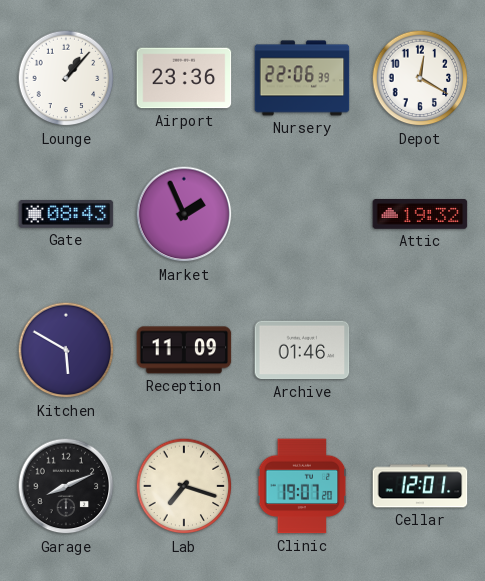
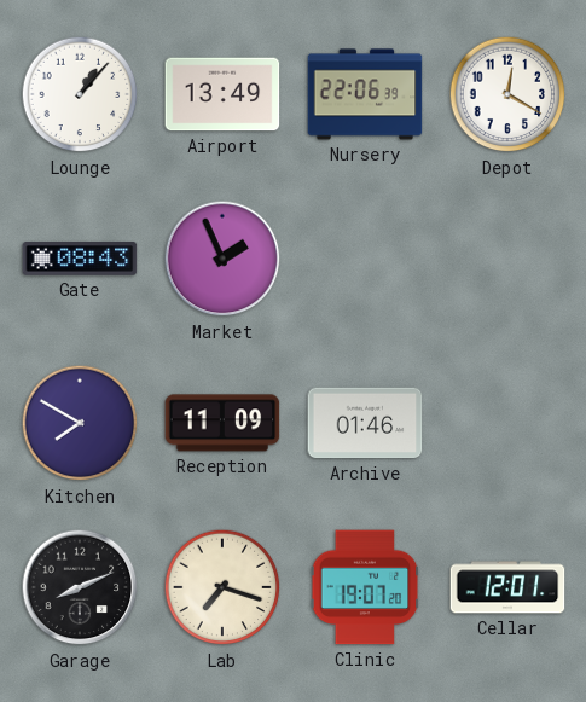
Airport: 23:36 -> 13:49
Attic: 19:32 -> none
Kitchen: 5:50 -> 7:50
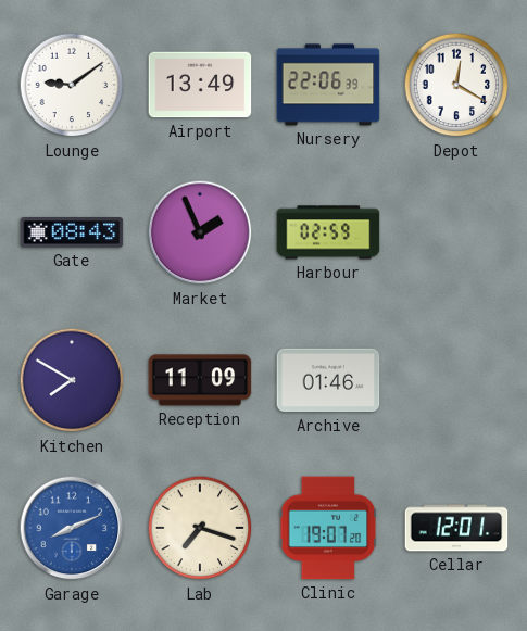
Lounge: 1:07 -> 9:09
Harbour: none -> 02:59
Garage dial: black -> blue
